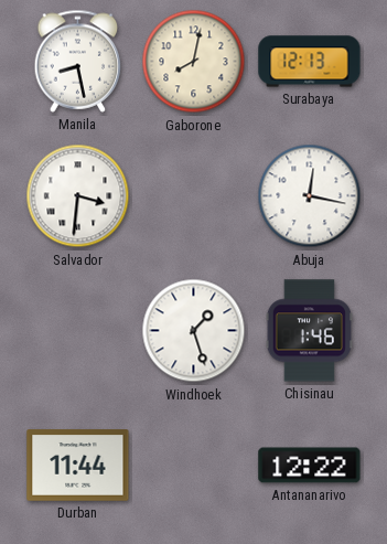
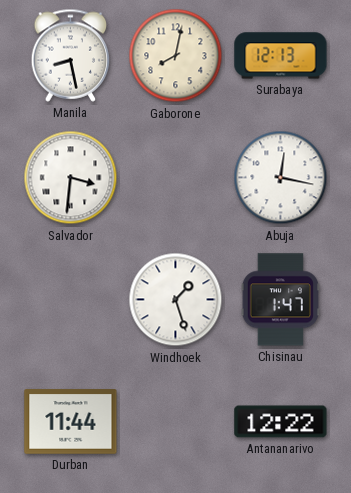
Chisinau: 1:46 -> 1:47
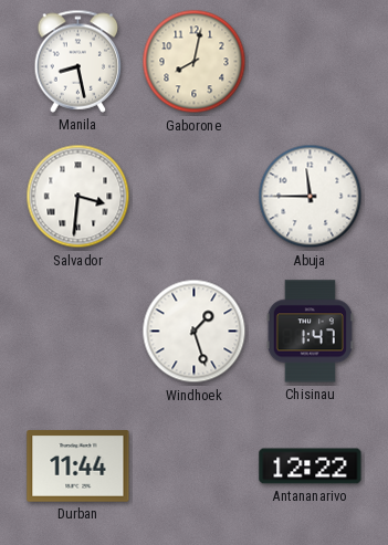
Surabaya: 12:13 -> none
Abuja: 12:17 -> 11:45
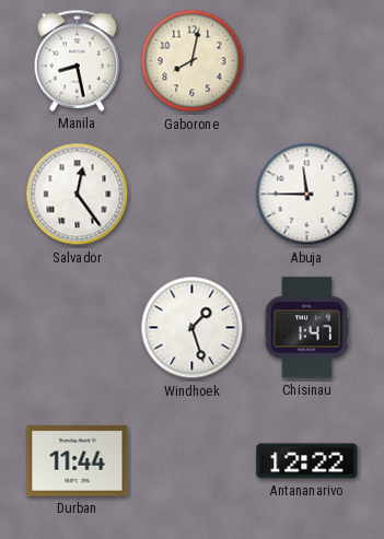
Salvador: 3:31 -> 12:24
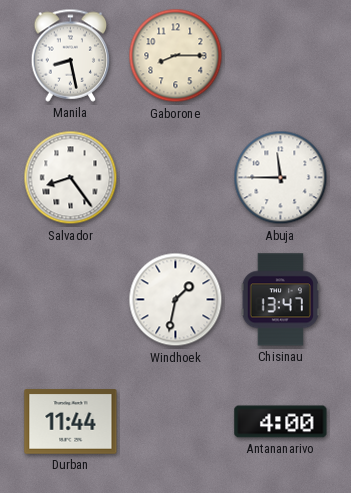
Gaborone: 8:02 -> 8:15
Salvador: 12:24 -> 8:24
Windhoek: 1:27 -> 1:32
Chisinau: 1:47 -> 13:47
Antananarivo: 12:22 -> 4:00
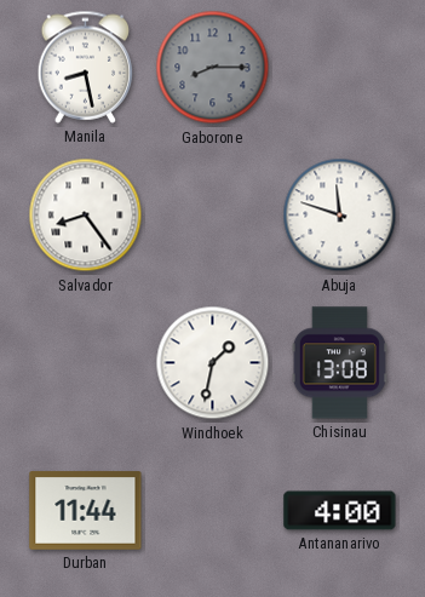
Gaborone dial: cream -> grey
Abuja: 11:45 -> 11:48
Chisinau: 13:47 -> 13:08
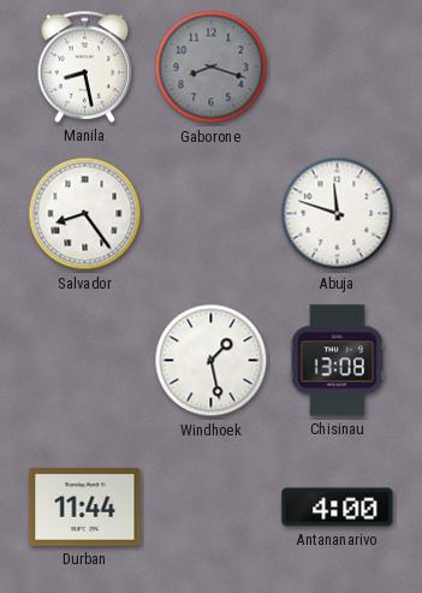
Gaborone: 8:15 -> 8:18
Windhoek: 1:32 -> 1:28
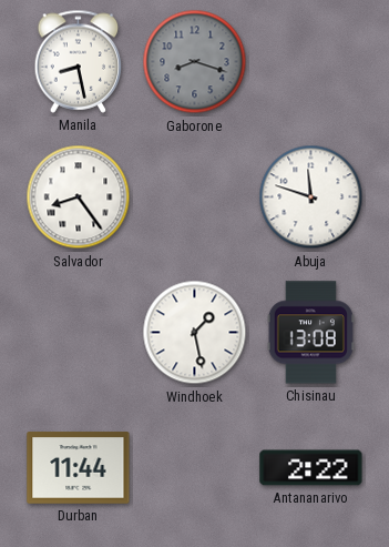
Antananarivo: 4:00 -> 2:22
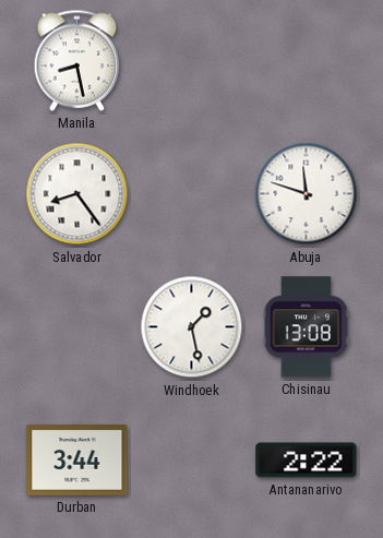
Gaborone: 8:18 -> none
Durban: 11:44 -> 3:44
